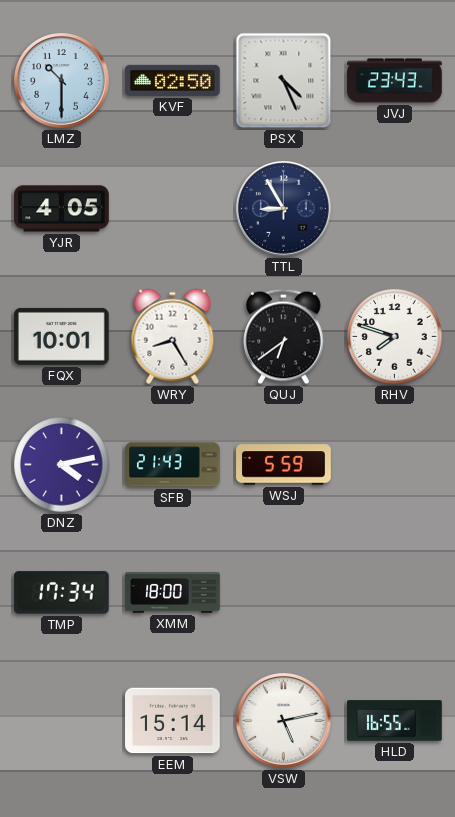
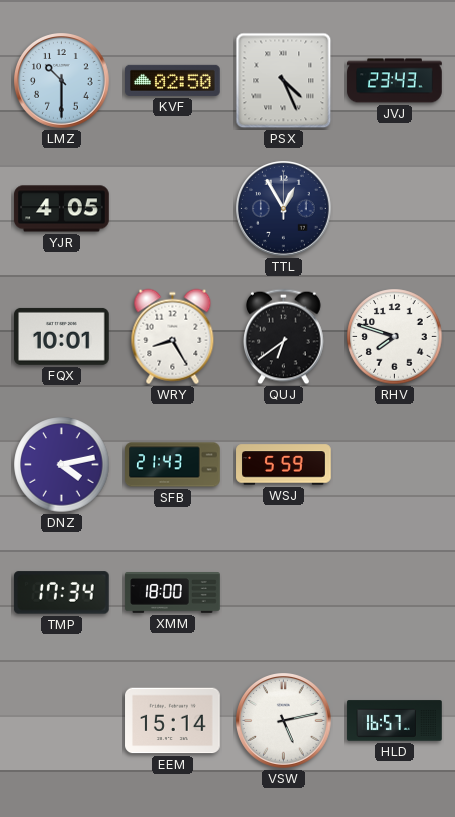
TTL: 8:55 -> 12:55
HLD: 16:55 -> 16:57
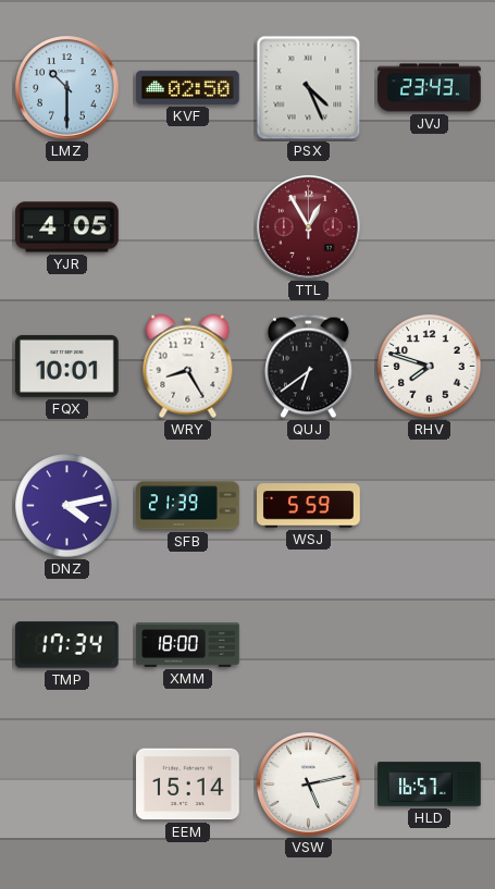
TTL dial: navy -> burgundy
SFB: 21:43 -> 21:39
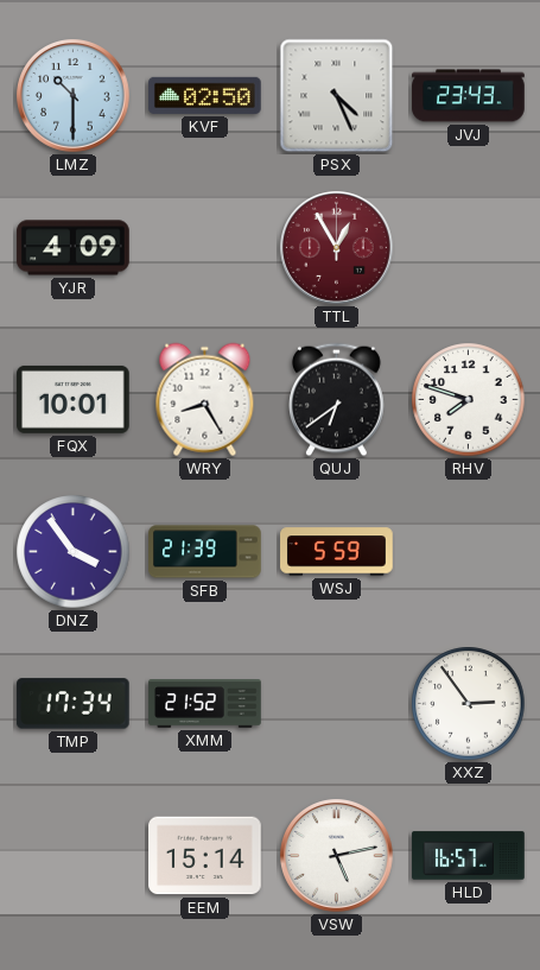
YJR: 4:05 -> 4:09
DNZ: 4:13 -> 3:54
XMM: 18:00 -> 21:52
XXZ: none -> 2:54
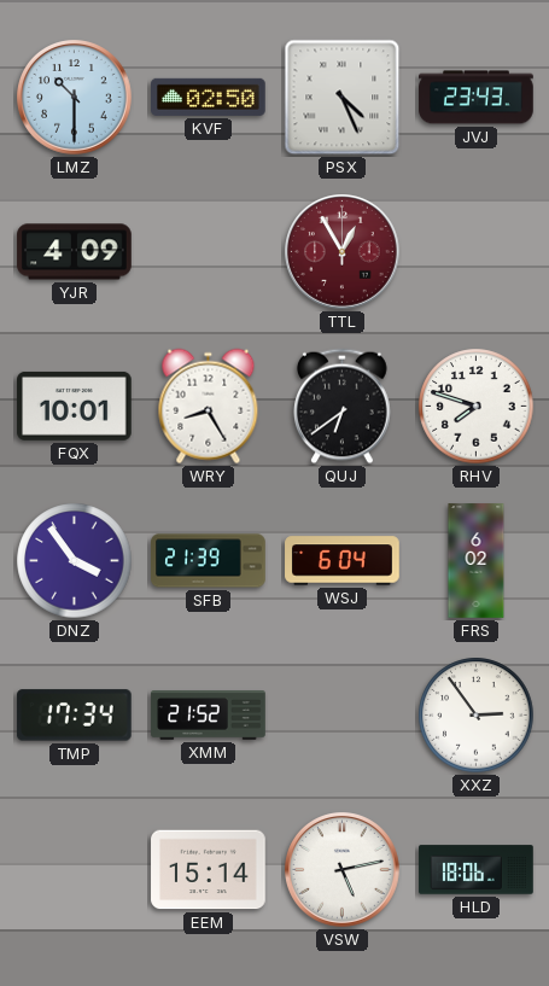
WSJ: 5:59 -> 6:04
FRS: none -> 6:02
HLD: 16:57 -> 18:06
